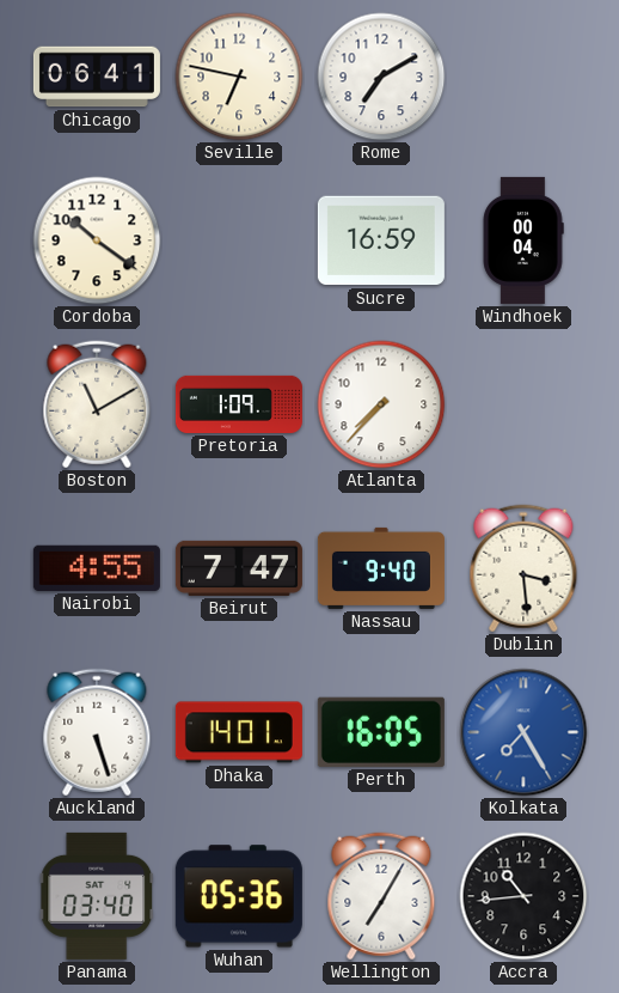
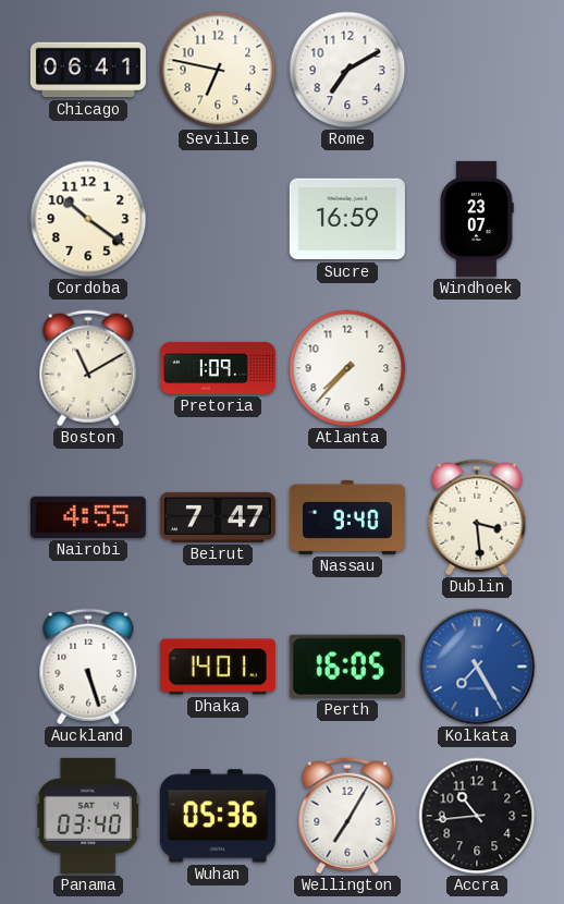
Windhoek: 00:04 -> 23:07
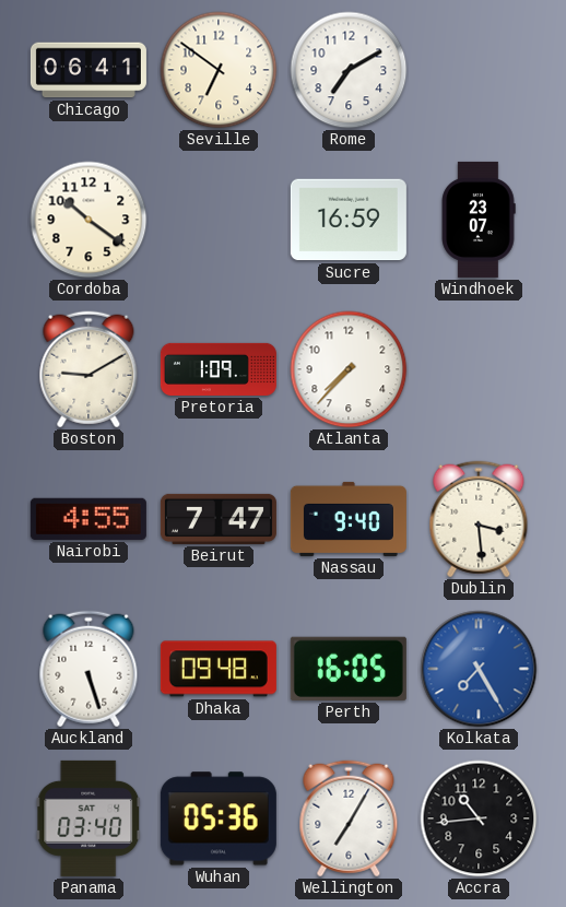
Seville: 6:47 -> 6:51
Boston: 11:10 -> 9:10
Dhaka: 14:01 -> 09:48
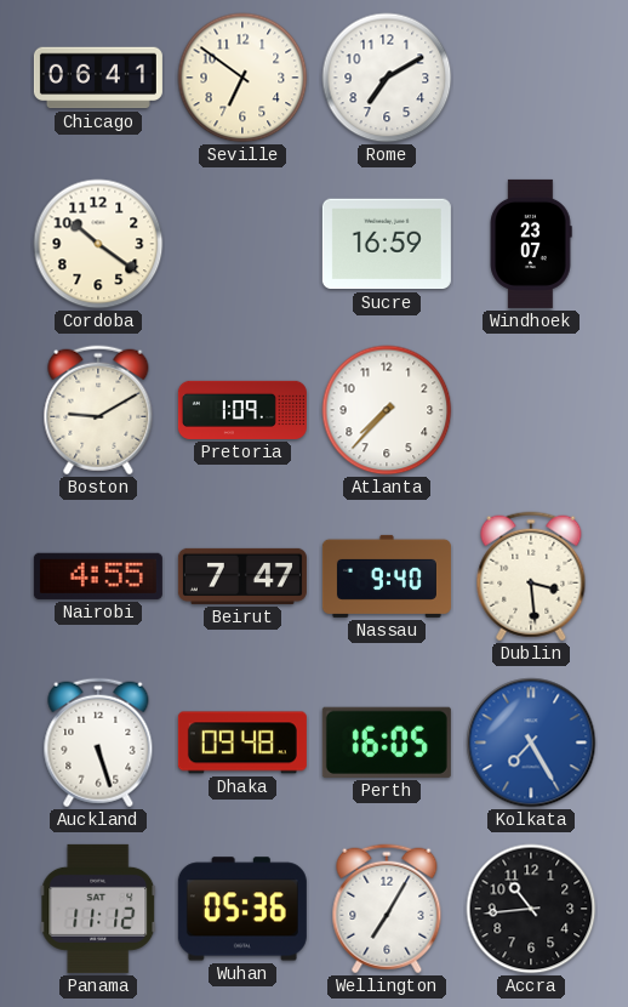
Panama: 03:40 -> 11:12
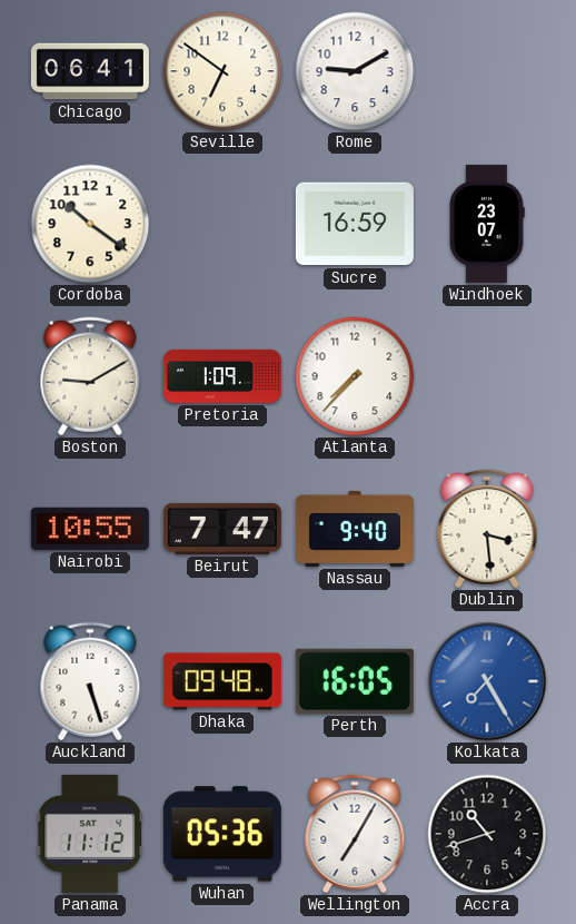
Rome: 7:10 -> 9:10
Nairobi: 4:55 -> 10:55
Accra: 10:44 -> 10:42
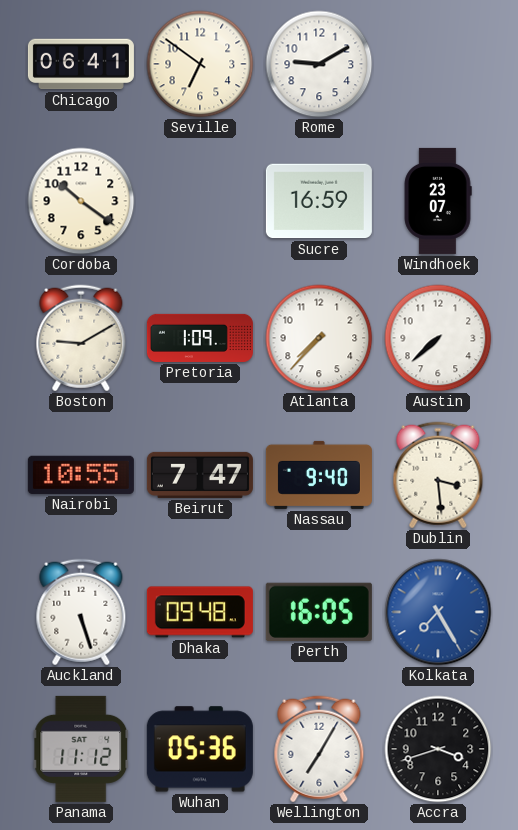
Austin: none -> 7:38
Accra: 10:42 -> 3:42
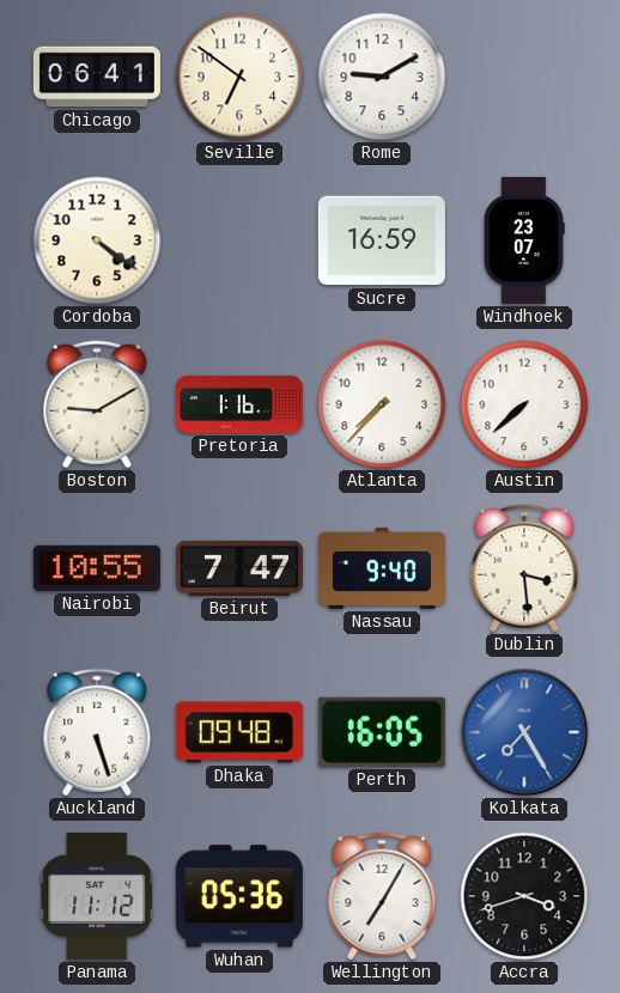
Cordoba: 10:21 -> 4:21
Pretoria: 1:09 -> 1:16
